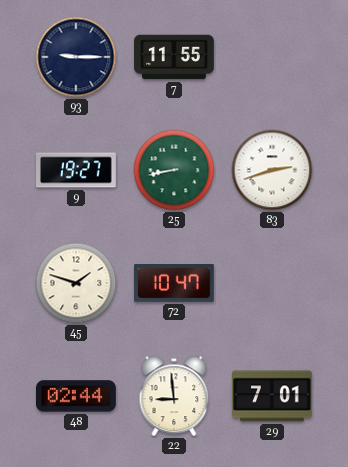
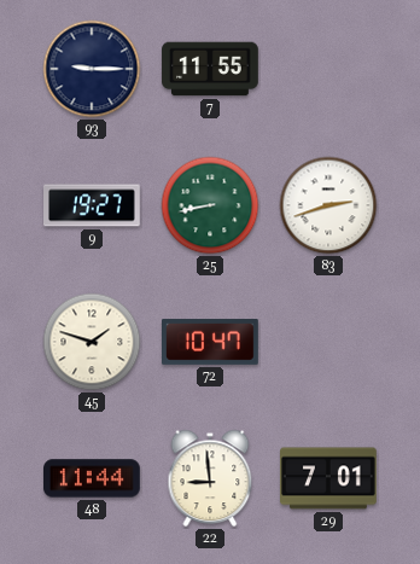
48: 02:44 -> 11:44
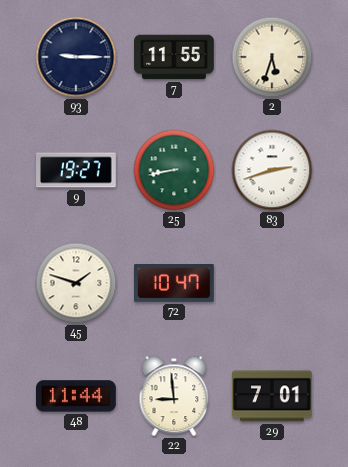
2: none -> 5:33
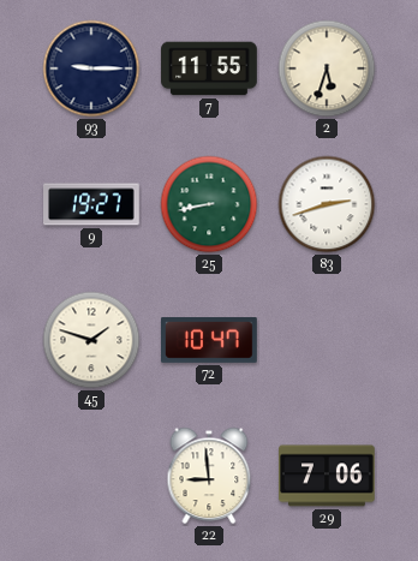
48: 11:44 -> none
29: 7:01 -> 7:06
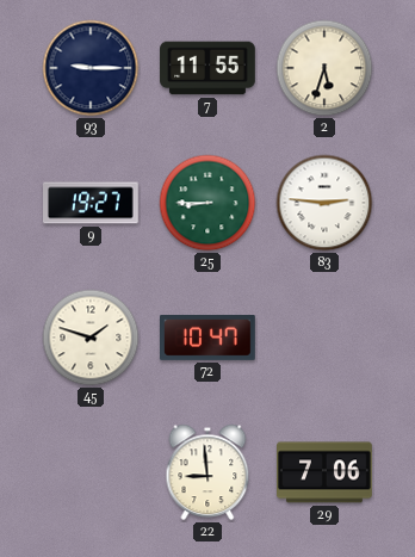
25: 8:43 -> 8:45
83: 2:42 -> 2:46
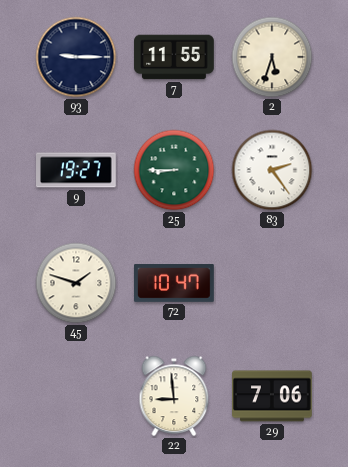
83: 2:46 -> 2:24
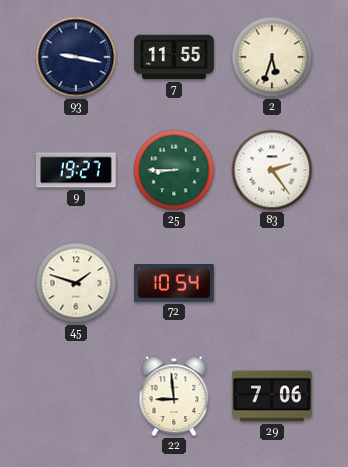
93: 9:15 -> 9:17
72: 10:47 -> 10:54
